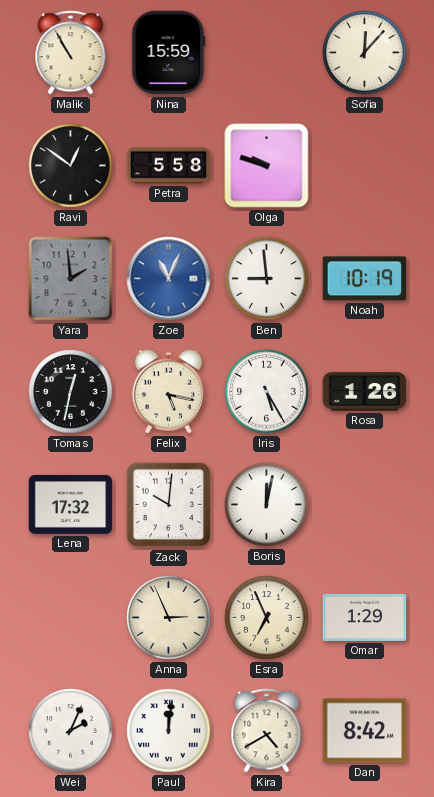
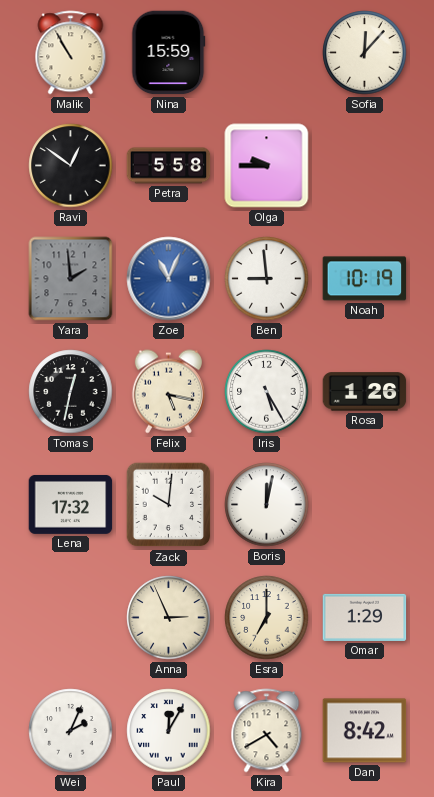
Olga: 9:48 -> 9:45
Esra: 6:56 -> 7:00
Paul: 12:01 -> 12:05
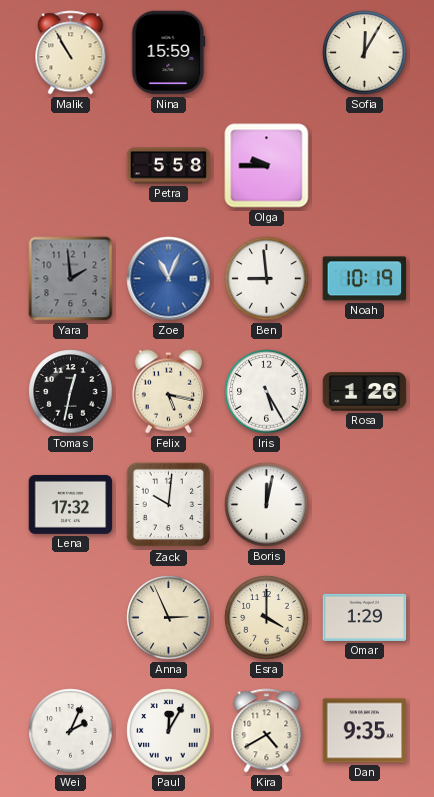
Sofia: 12:07 -> 12:05
Ravi: 12:51 -> none
Esra: 7:00 -> 4:00
Dan: 8:42 -> 9:35
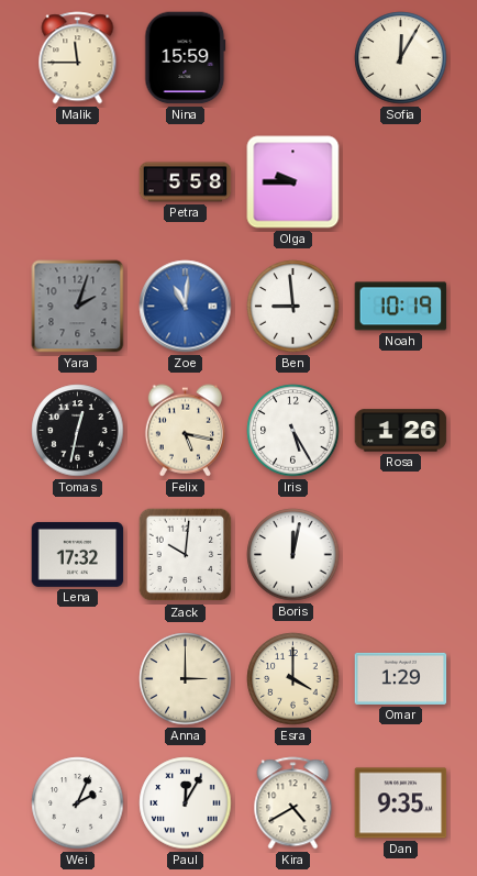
Malik: 10:55 -> 11:45
Yara: 1:59 -> 2:03
Zoe: 11:04 -> 11:01
Anna: 2:56 -> 3:00
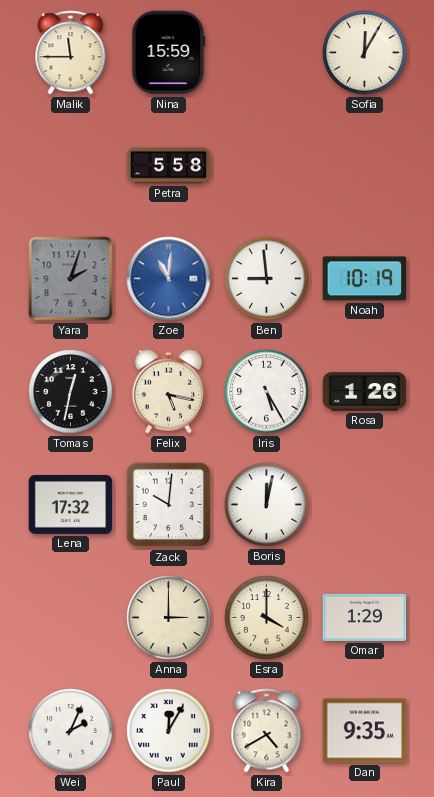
Olga: 9:45 -> none
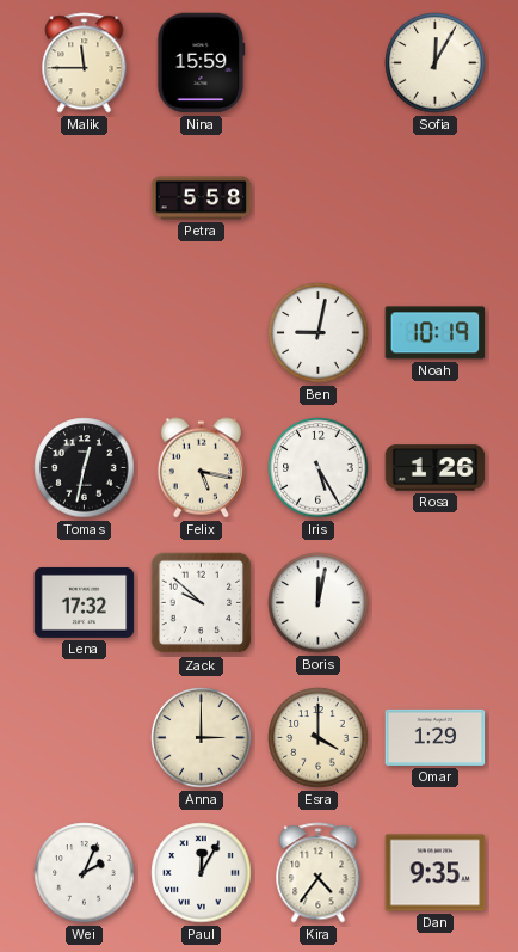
Yara: 2:03 -> none
Zoe: 11:01 -> none
Ben: 8:59 -> 9:02
Zack: 10:01 -> 9:52
Kira: 4:40 -> 4:36
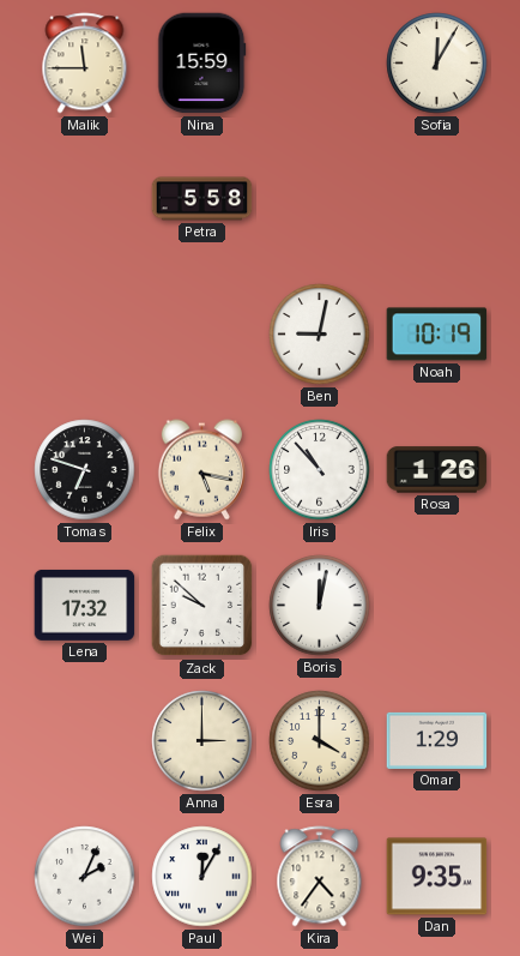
Tomas: 12:32 -> 6:48
Iris: 5:25 -> 10:53
